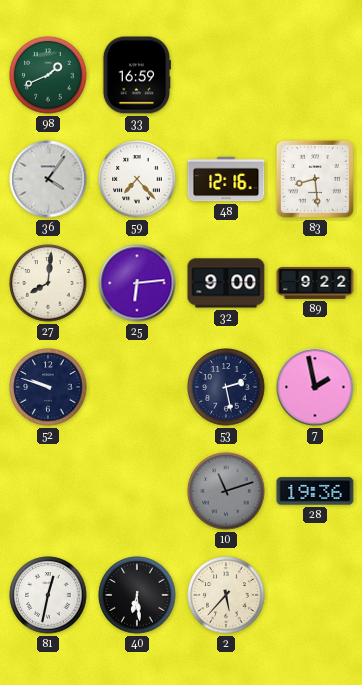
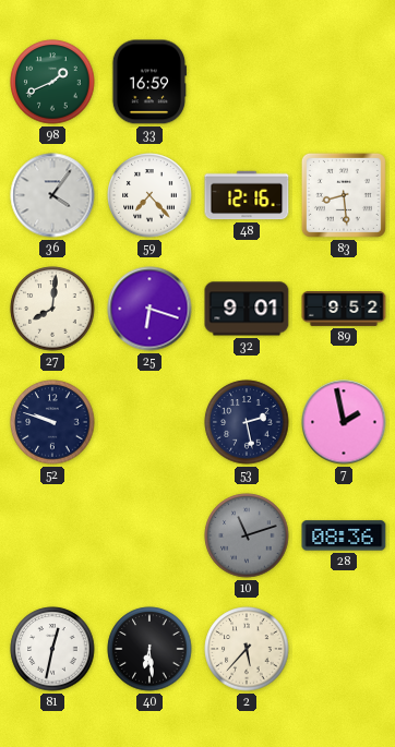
25: 6:14 -> 6:18
32: 9:00 -> 9:01
89: 9:22 -> 9:52
28: 19:36 -> 08:36
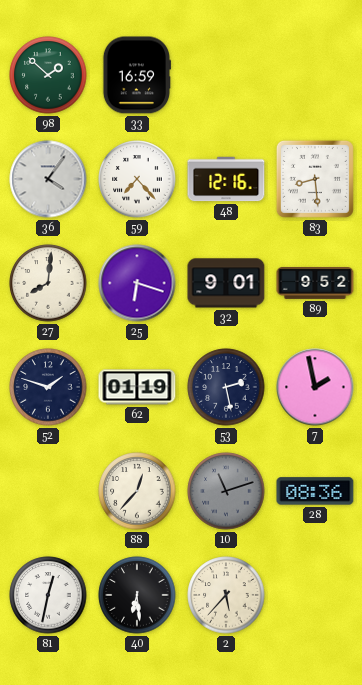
98: 1:41 -> 1:52
52: 9:48 -> 1:48
62: none -> 01:19
88: none -> 12:37
